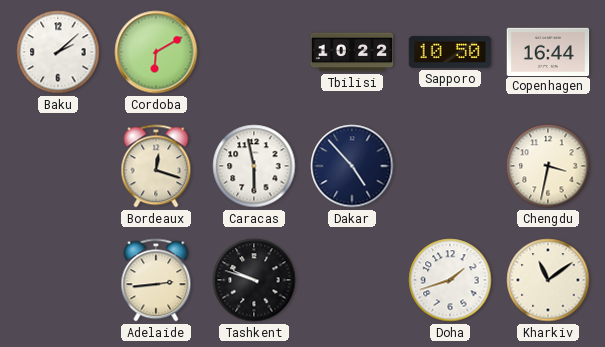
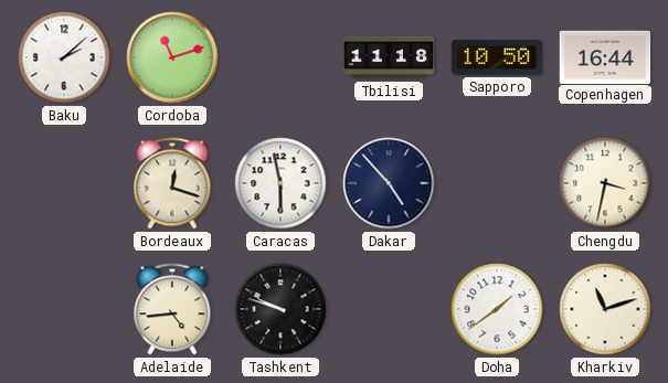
Cordoba: 6:10 -> 11:12
Tbilisi: 10:22 -> 11:18
Adelaide: 2:44 -> 4:44
Doha: 1:42 -> 1:39
Kharkiv: 11:09 -> 11:12
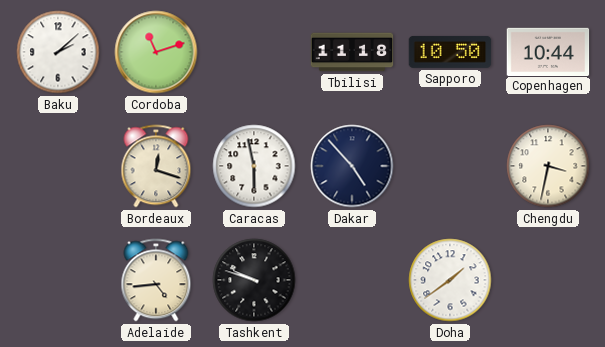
Copenhagen: 16:44 -> 10:44
Kharkiv: 11:12 -> none
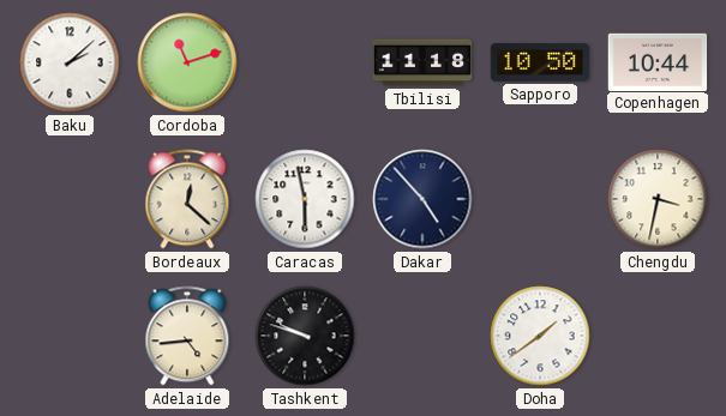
Bordeaux: 12:18 -> 12:22
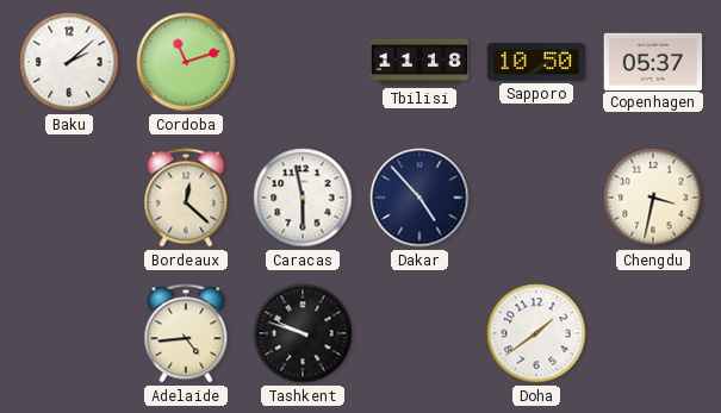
Copenhagen: 10:44 -> 05:37
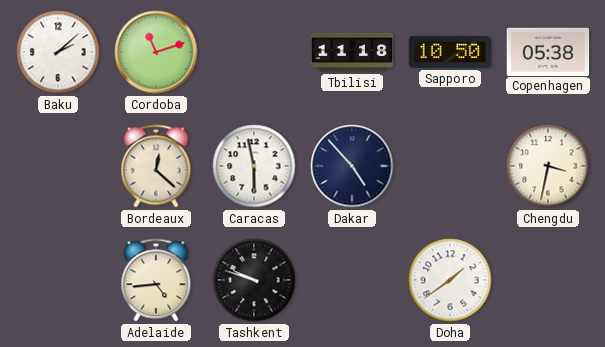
Copenhagen: 05:37 -> 05:38
